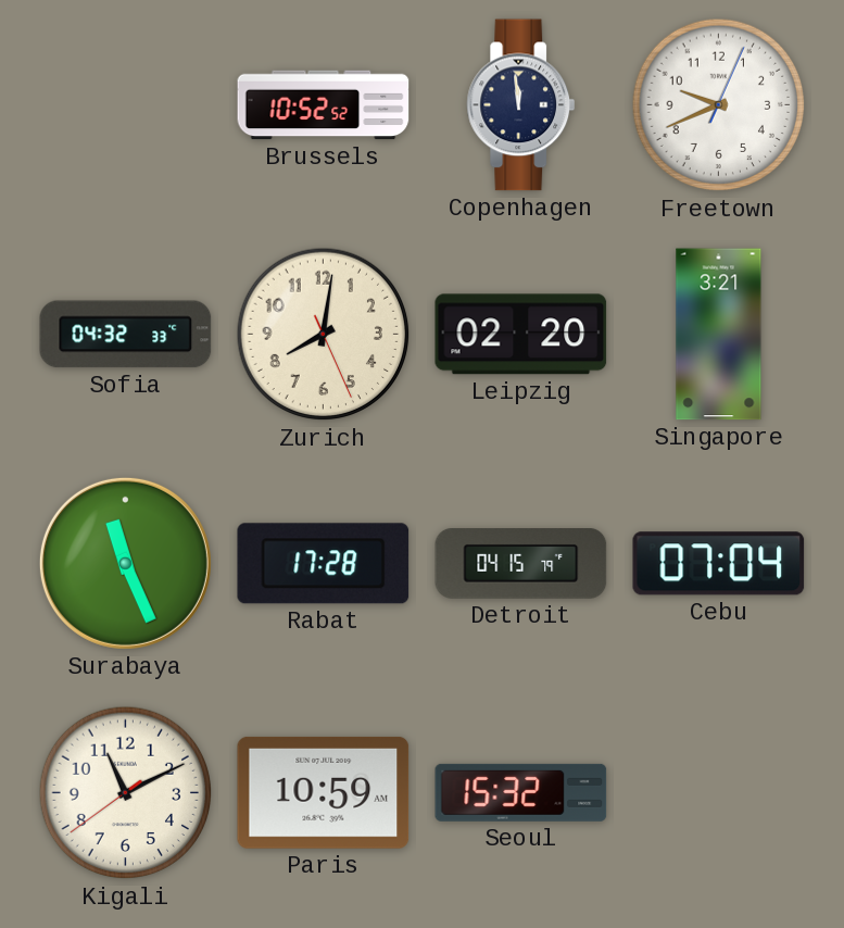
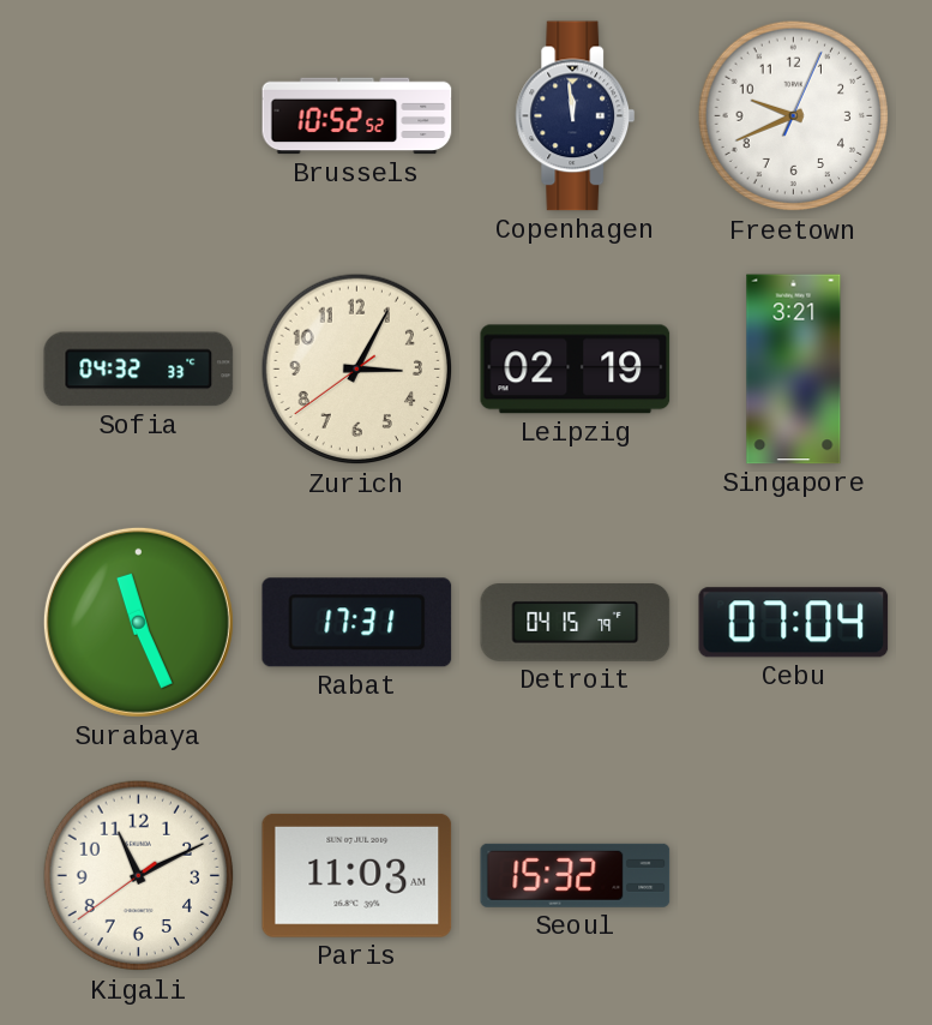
Zurich: 8:01 -> 3:04
Leipzig: 02:20 -> 02:19
Rabat: 17:28 -> 17:31
Paris: 10:59 -> 11:03
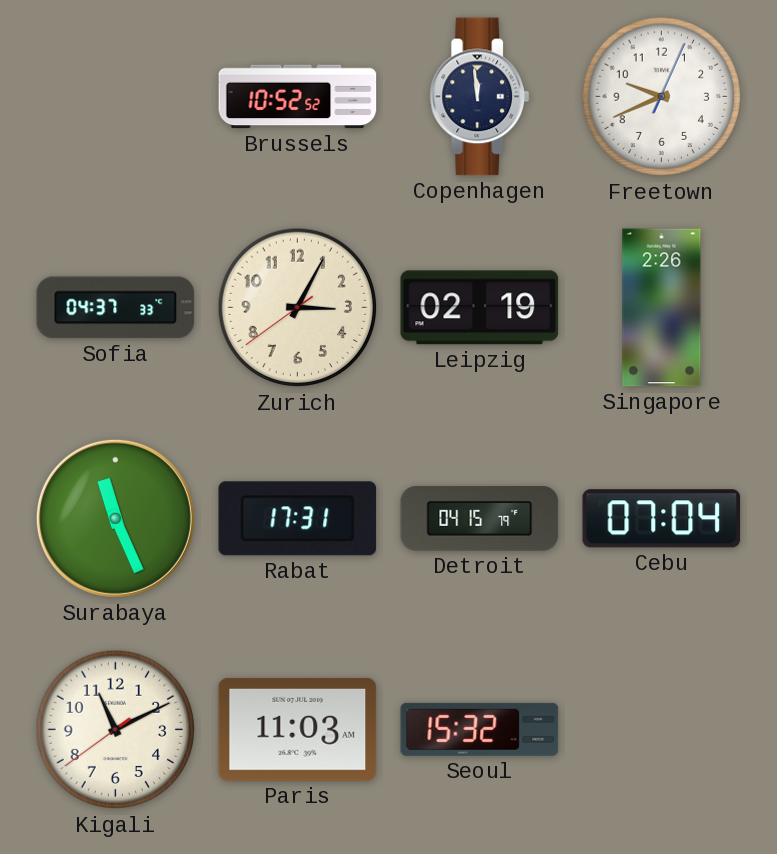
Sofia: 04:32 -> 04:37
Singapore: 3:21 -> 2:26
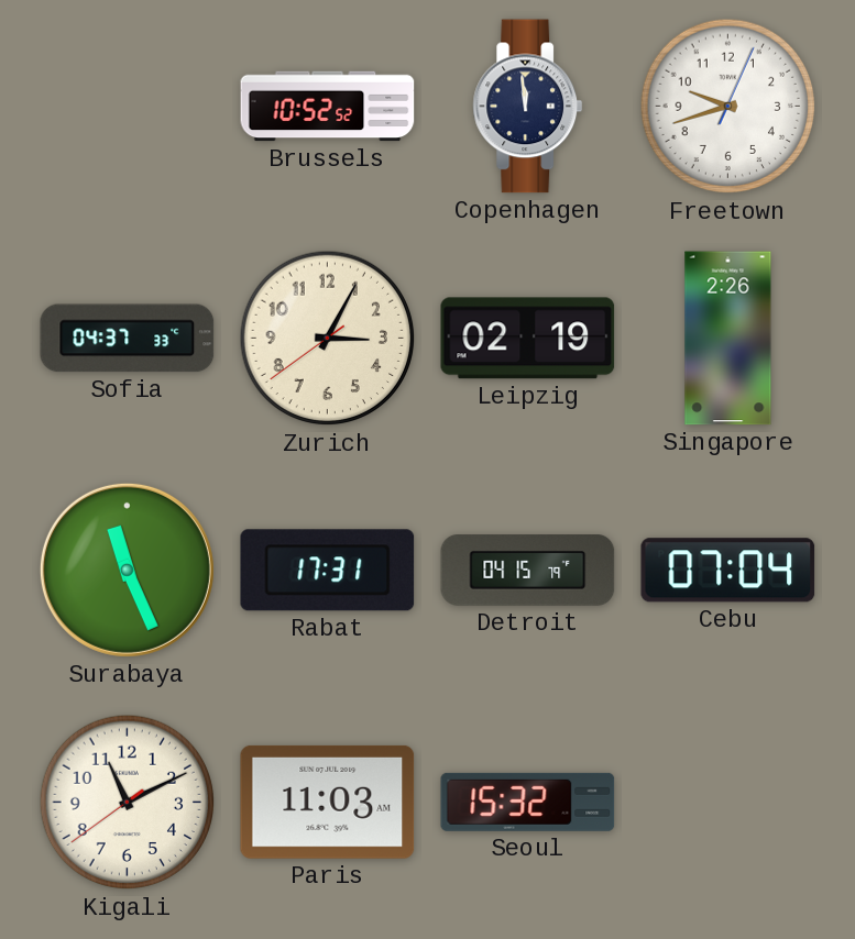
Freetown: 9:41 -> 9:42
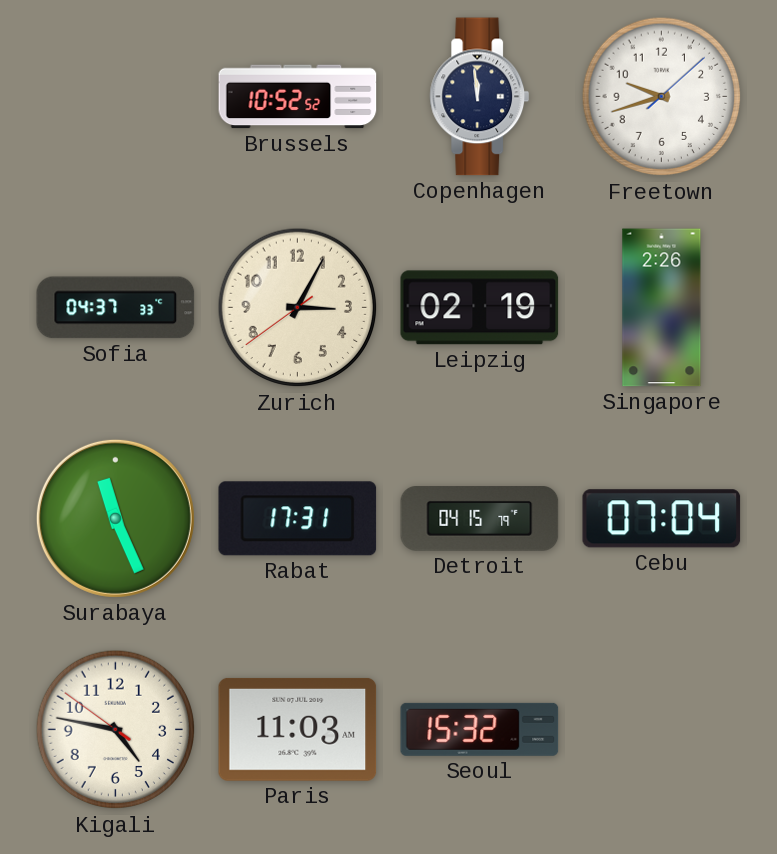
Freetown: 9:42:04 -> 9:42:08
Kigali: 11:10 -> 4:46
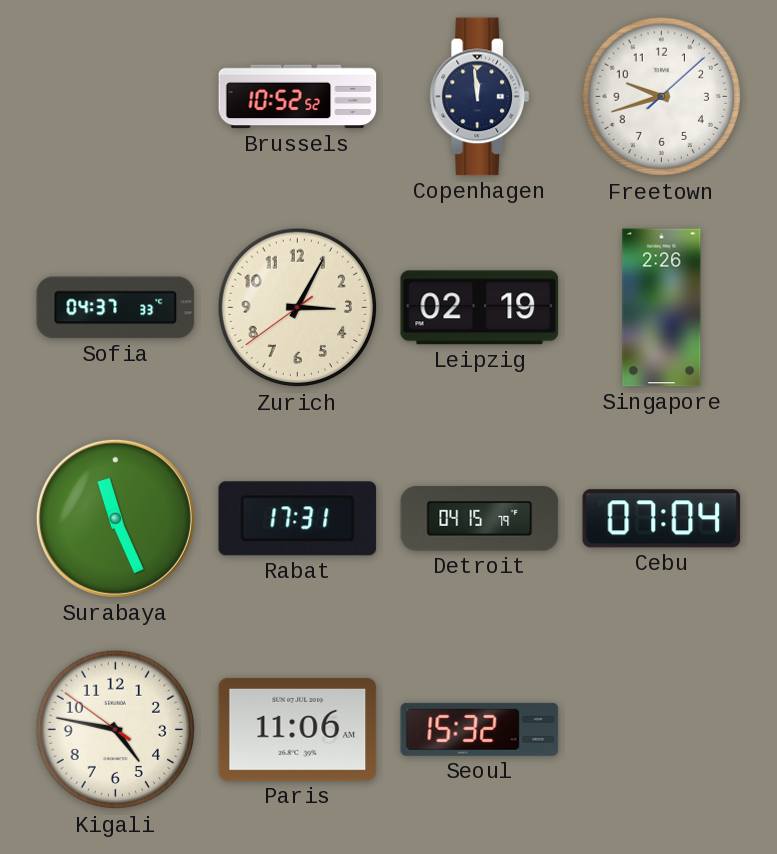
Paris: 11:03 -> 11:06
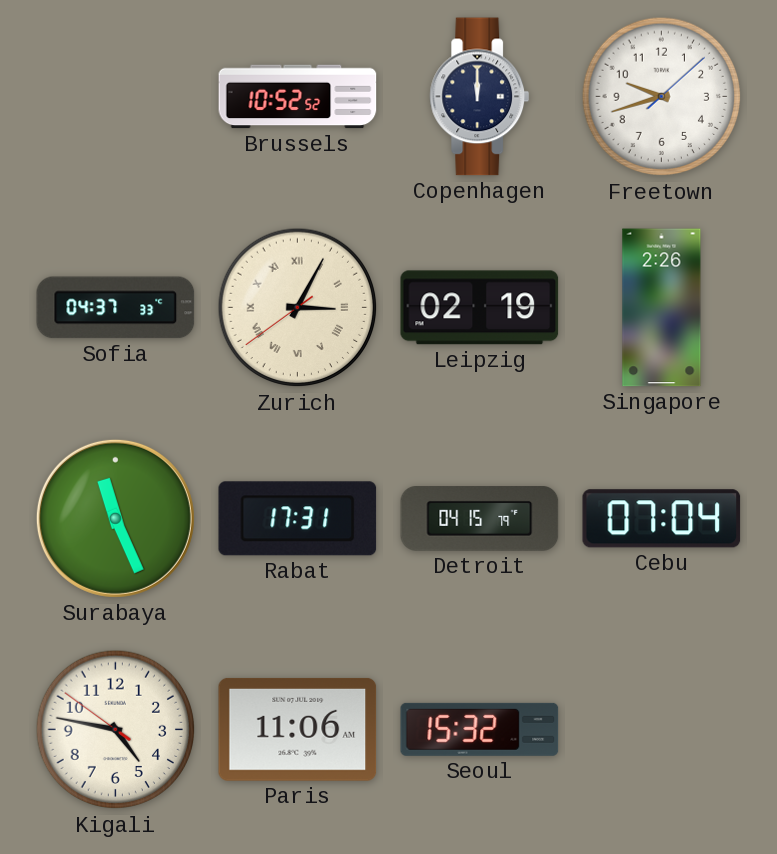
Copenhagen: 11:59 -> 12:00
Zurich numerals: Arabic -> Roman
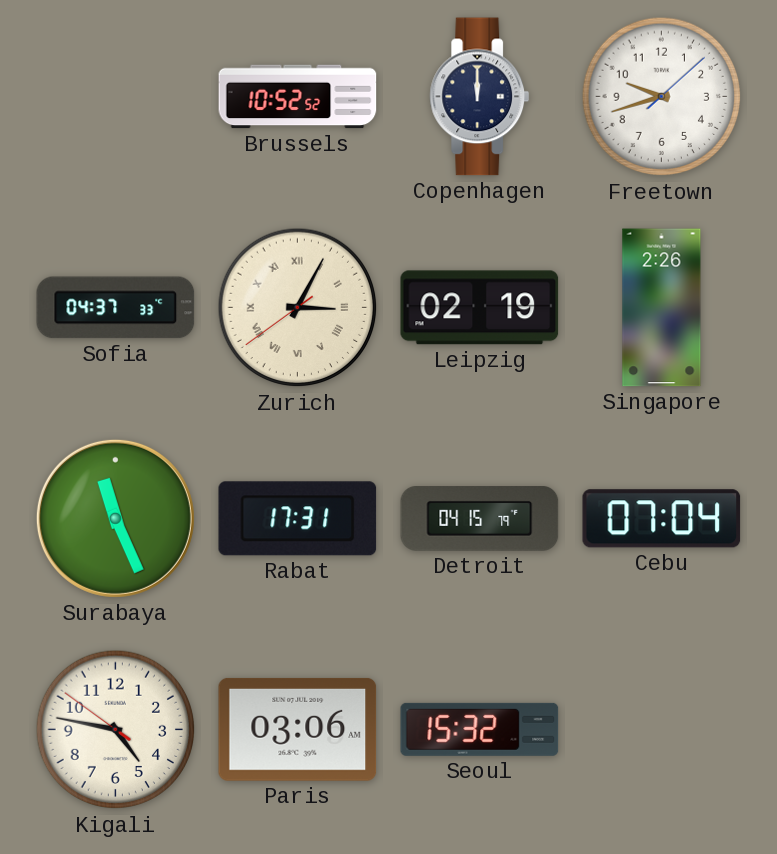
Paris: 11:06 -> 03:06
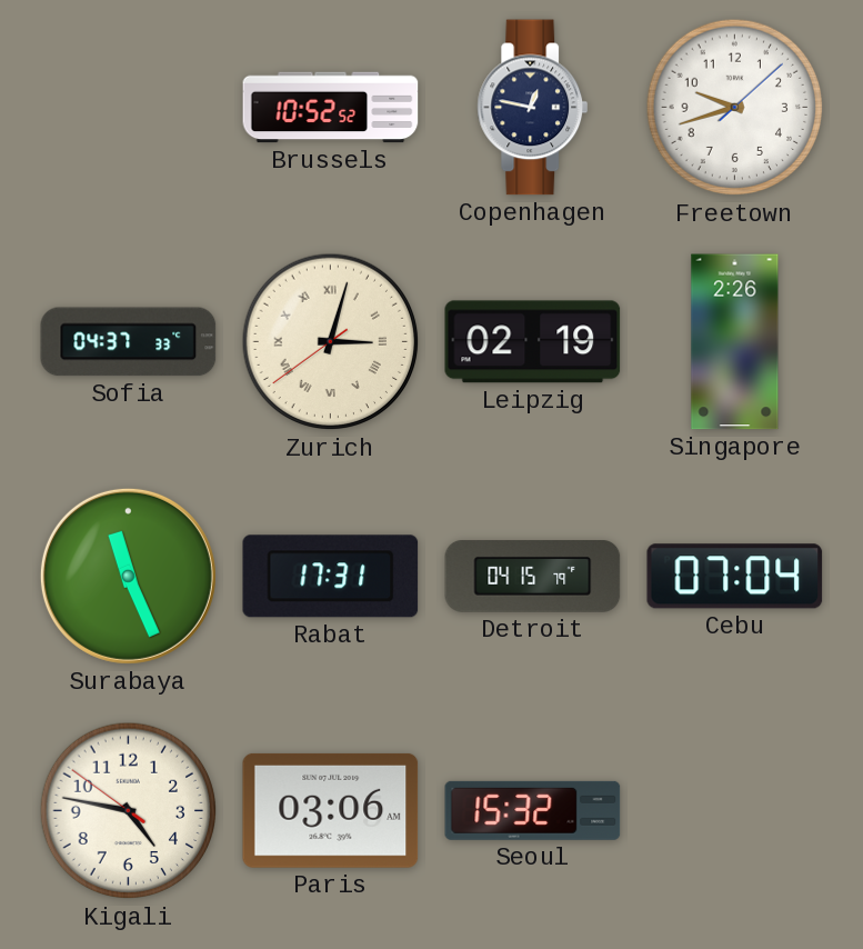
Copenhagen: 12:00 -> 12:47
Zurich: 3:04 -> 3:02
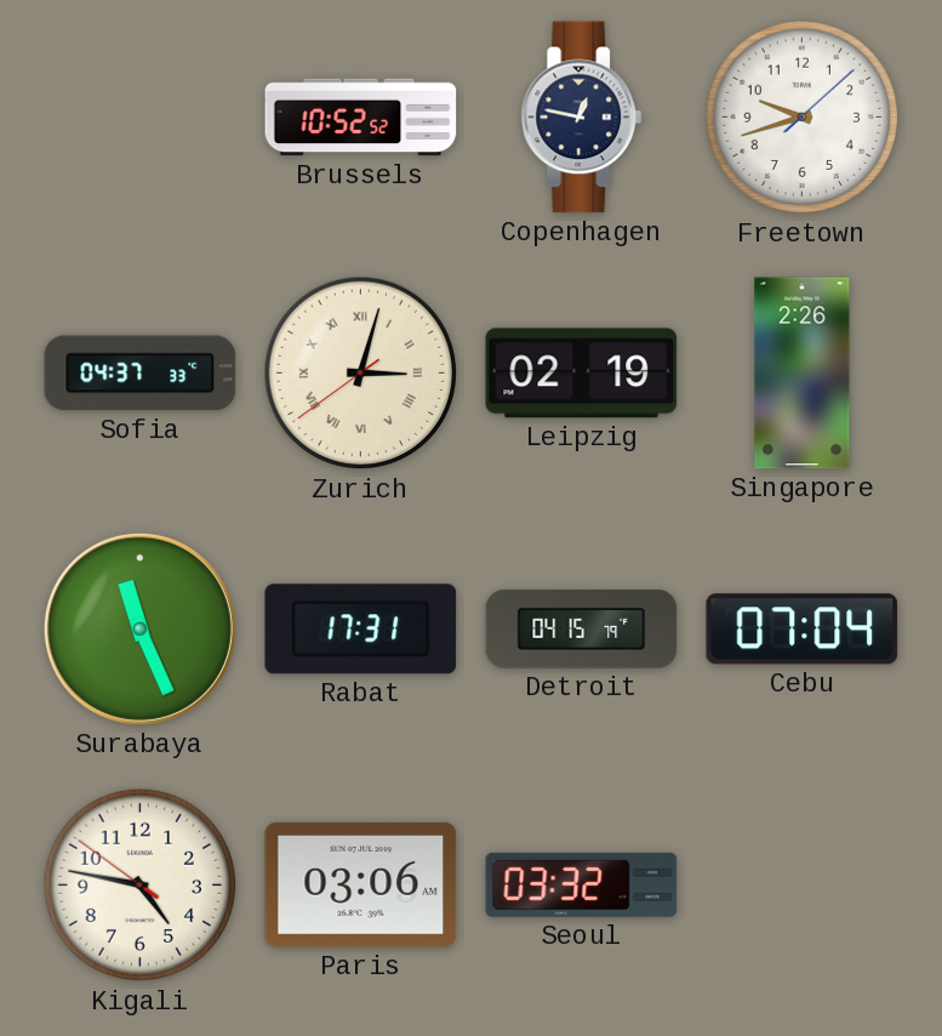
Seoul: 15:32 -> 03:32
